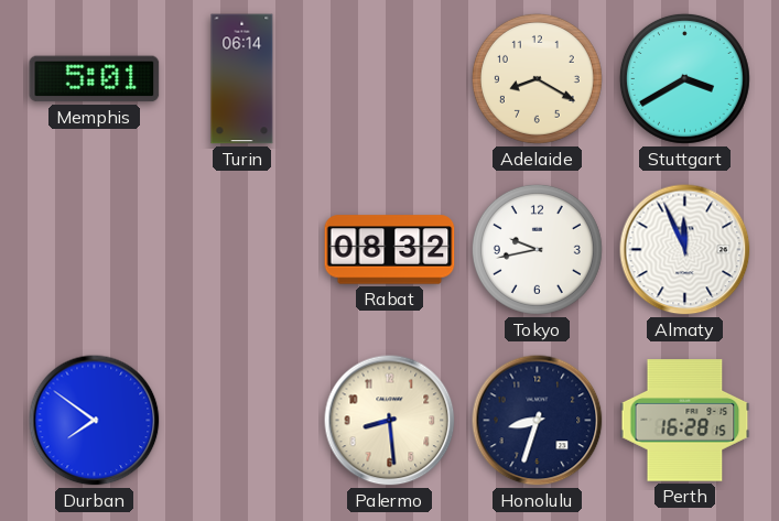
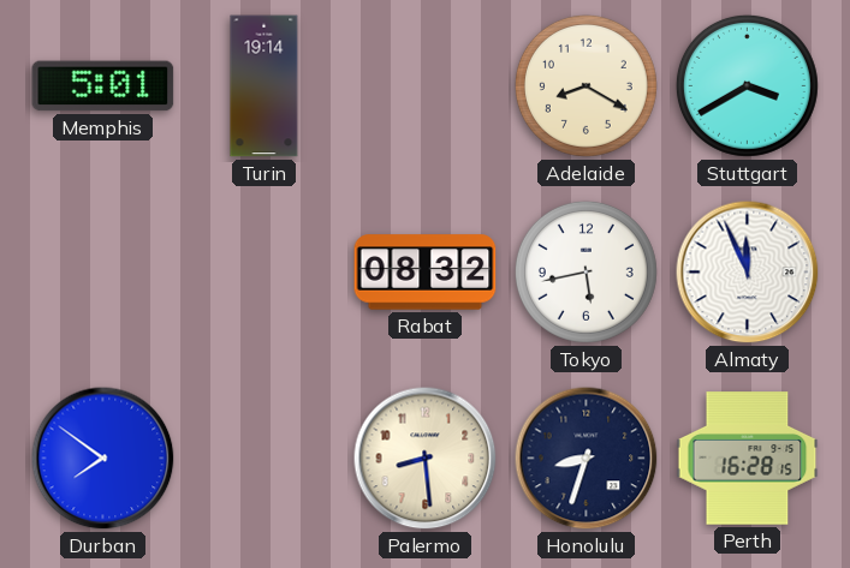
Turin: 06:14 -> 19:14
Tokyo: 9:43 -> 5:43
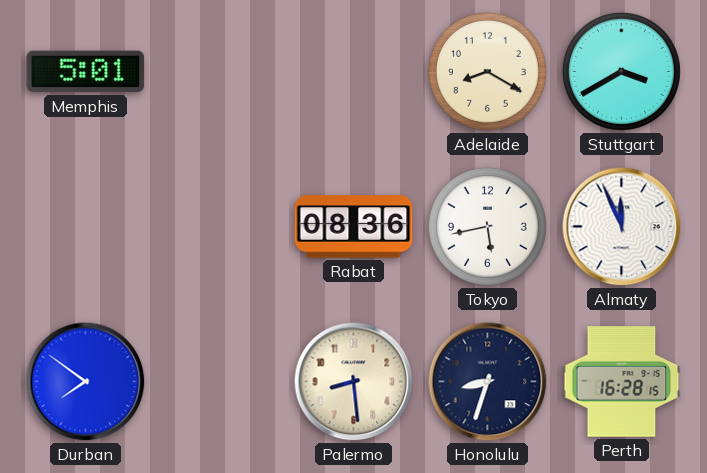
Turin: 19:14 -> none
Rabat: 08:32 -> 08:36
